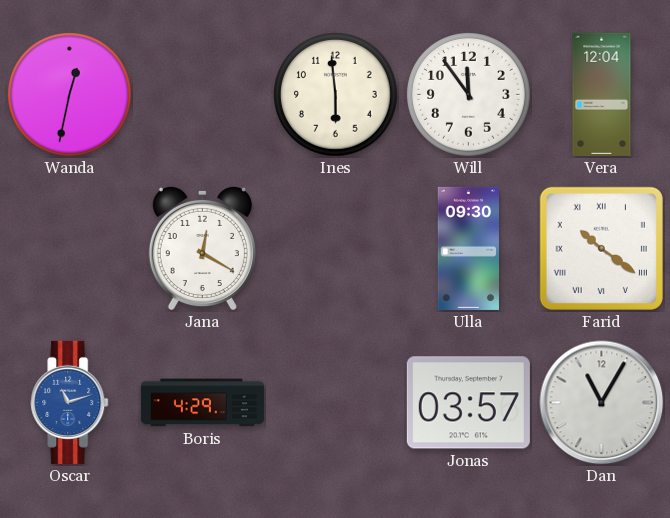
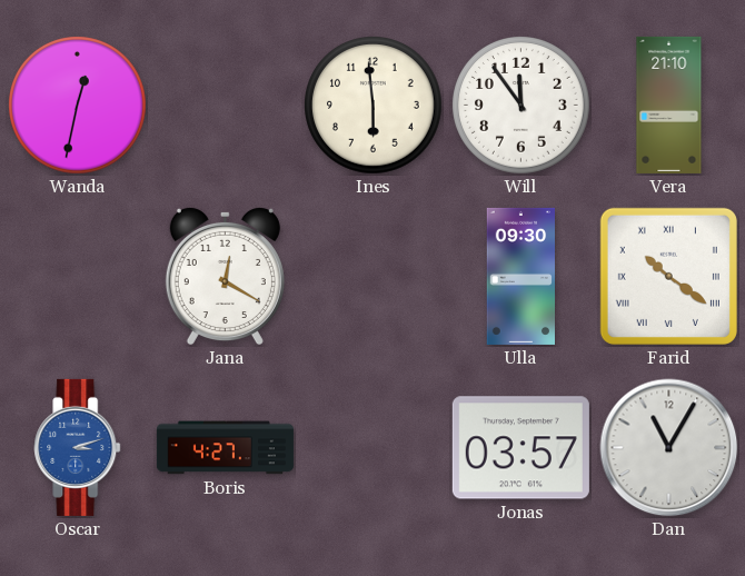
Vera: 12:04 -> 21:10
Oscar: 11:12 -> 3:12
Boris: 4:29 -> 4:27
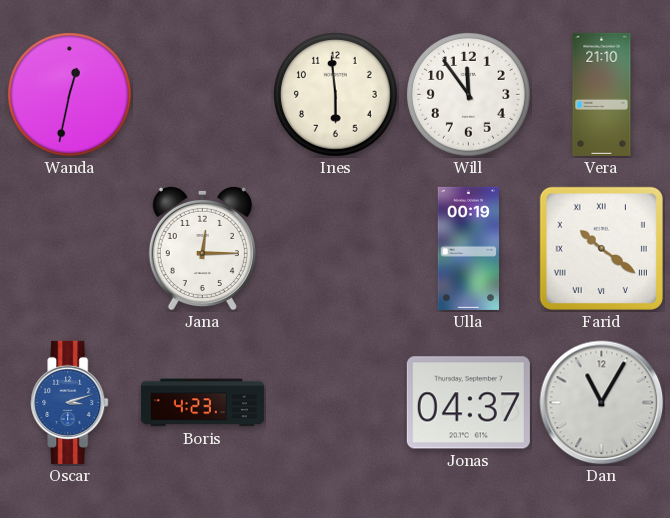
Jana: 12:20 -> 12:15
Ulla: 09:30 -> 00:19
Boris: 4:27 -> 4:23
Jonas: 03:57 -> 04:37
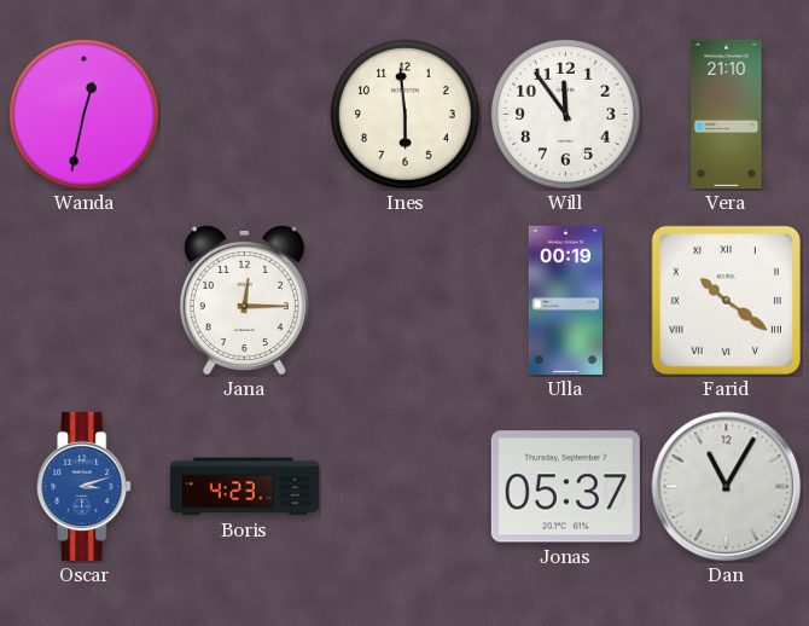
Jonas: 04:37 -> 05:37
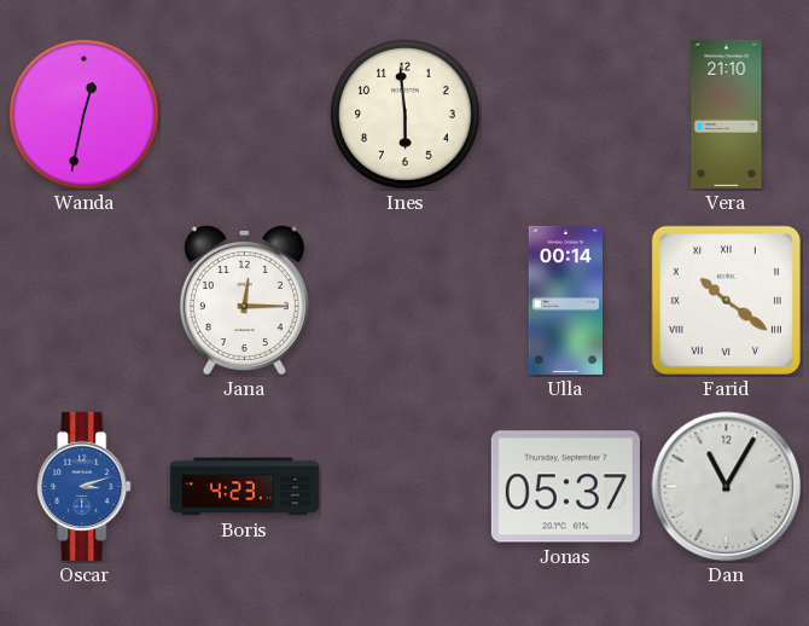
Will: 11:54 -> none
Ulla: 00:19 -> 00:14
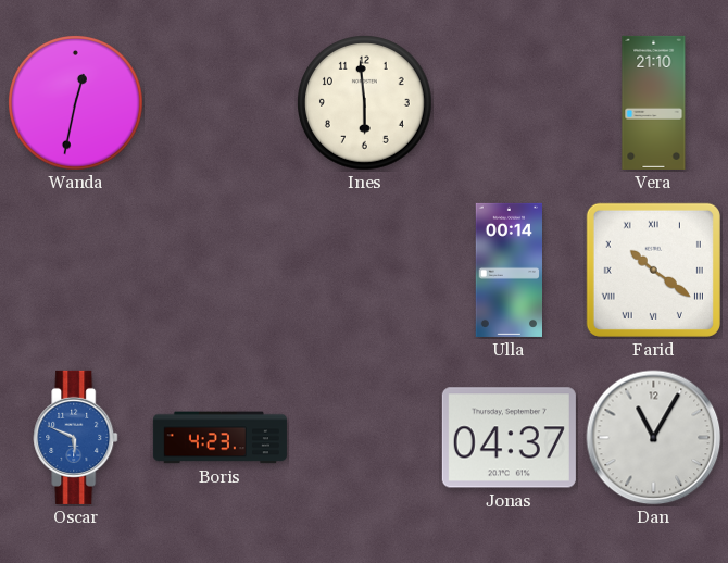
Jana: 12:15 -> none
Oscar: 3:12 -> 5:49
Jonas: 05:37 -> 04:37
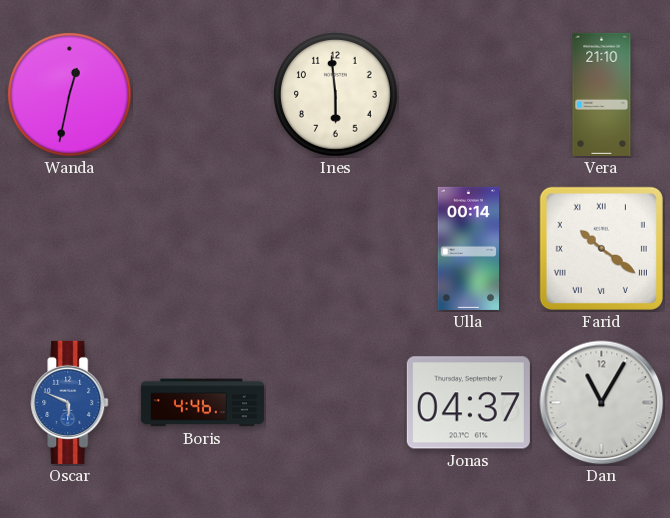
Boris: 4:23 -> 4:46
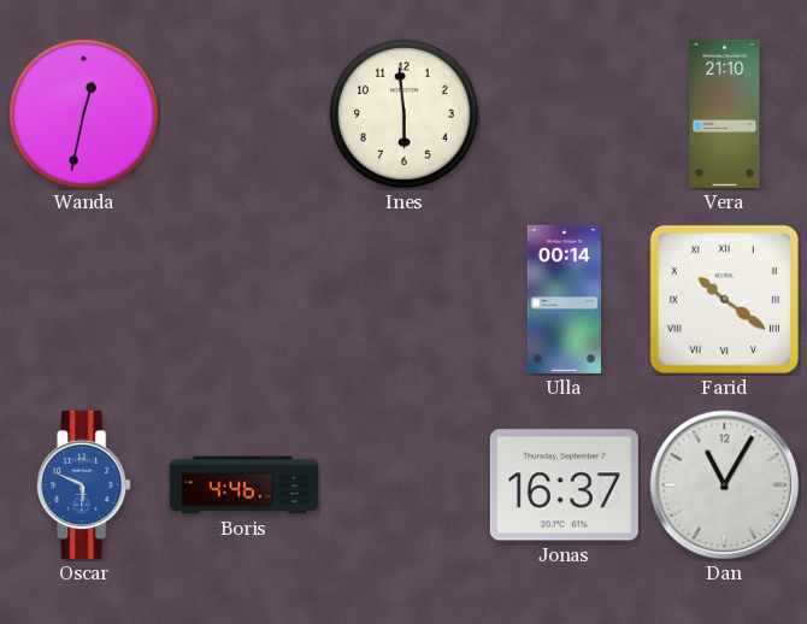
Jonas: 04:37 -> 16:37
